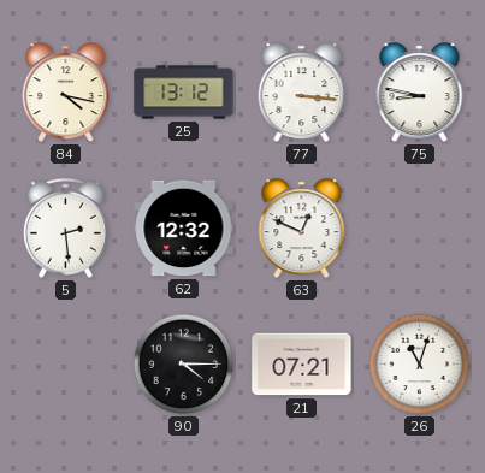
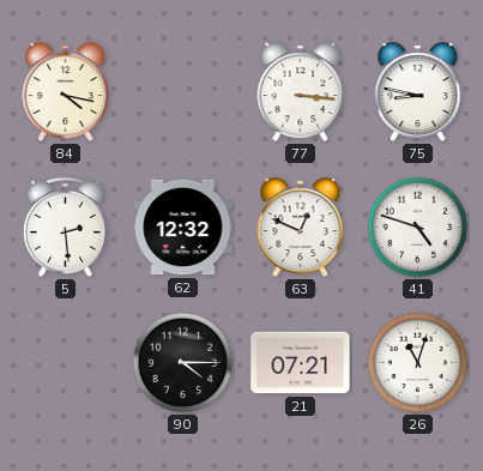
25: 13:12 -> none
41: none -> 4:48
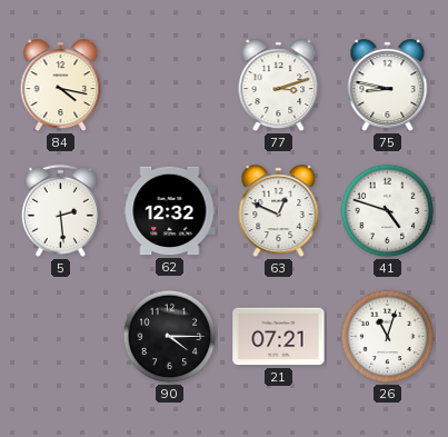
77: 3:16 -> 3:12
